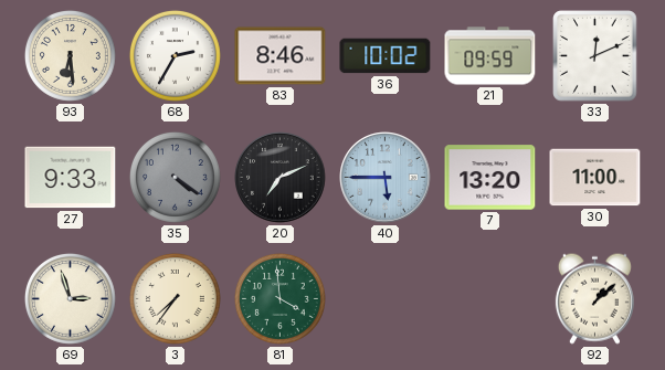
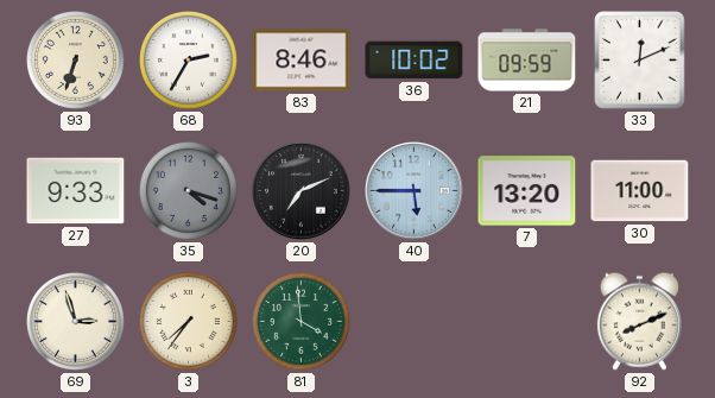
93: 6:29 -> 6:33
35: 4:21 -> 4:18
92: 1:08 -> 8:11
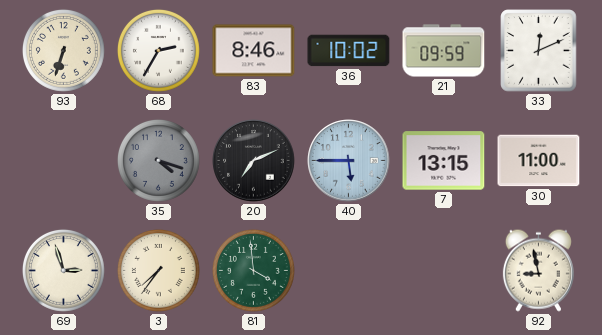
27: 9:33 -> none
7: 13:20 -> 13:15
92: 8:11 -> 8:58
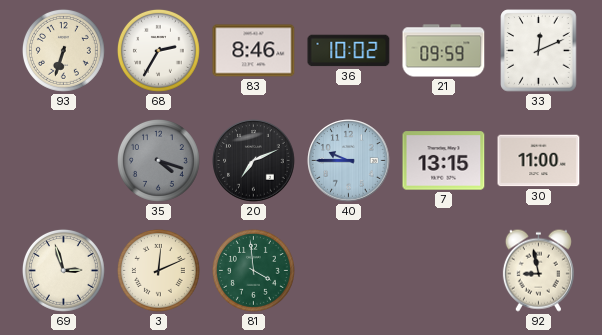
40: 5:45 -> 9:45
3: 7:36 -> 12:11
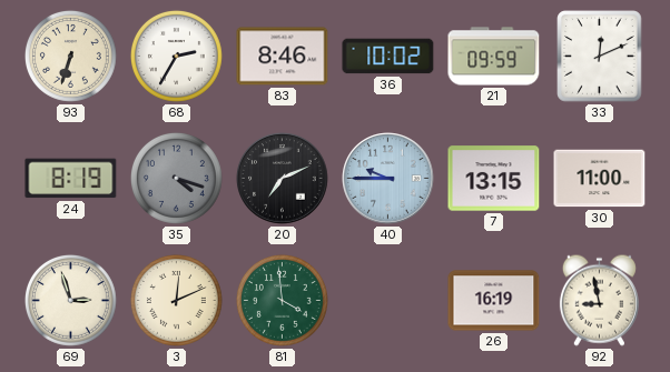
24: none -> 8:19
26: none -> 16:19
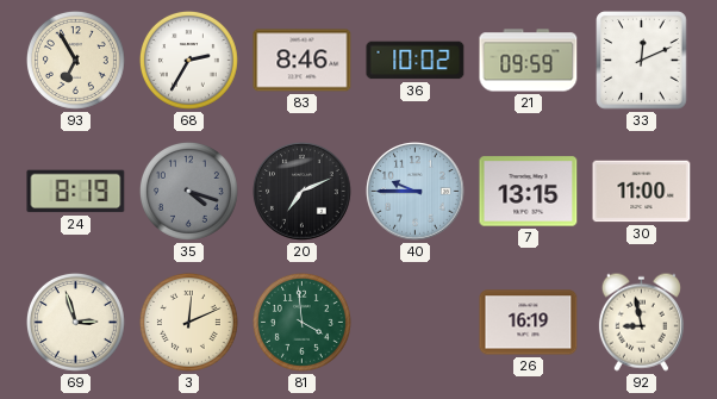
93: 6:33 -> 6:55
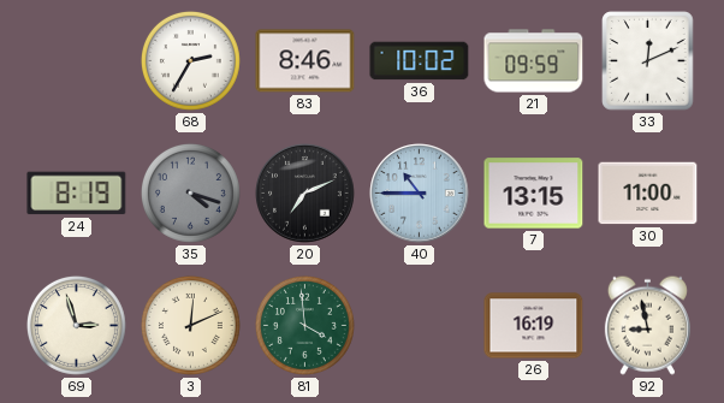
93: 6:55 -> none
40: 9:45 -> 10:45
